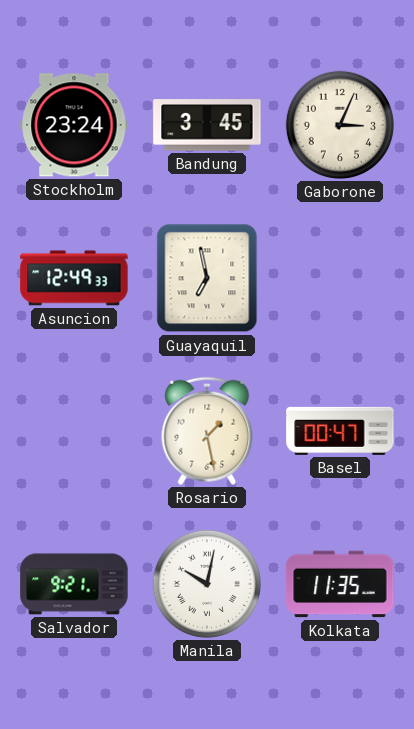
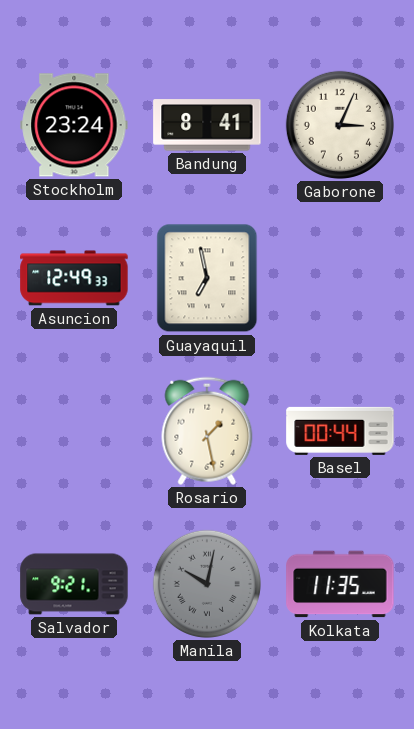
Bandung: 3:45 -> 8:41
Basel: 00:47 -> 00:44
Manila dial: white -> grey
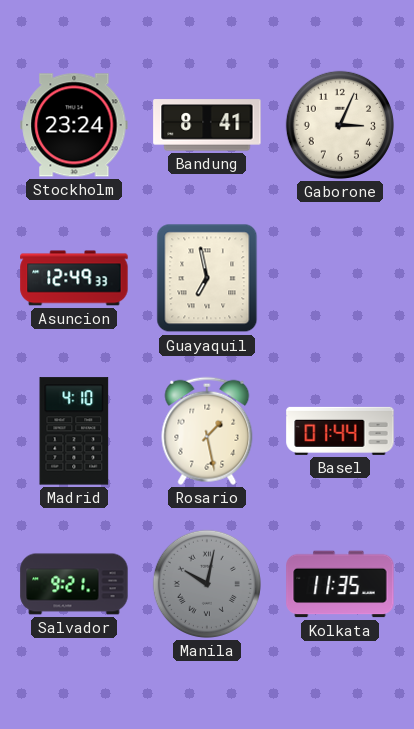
Madrid: none -> 4:10
Basel: 00:44 -> 01:44
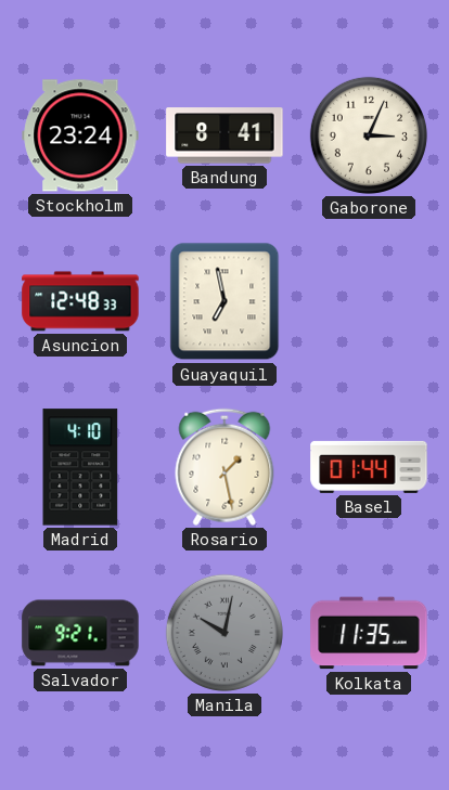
Asuncion: 12:49 -> 12:48
